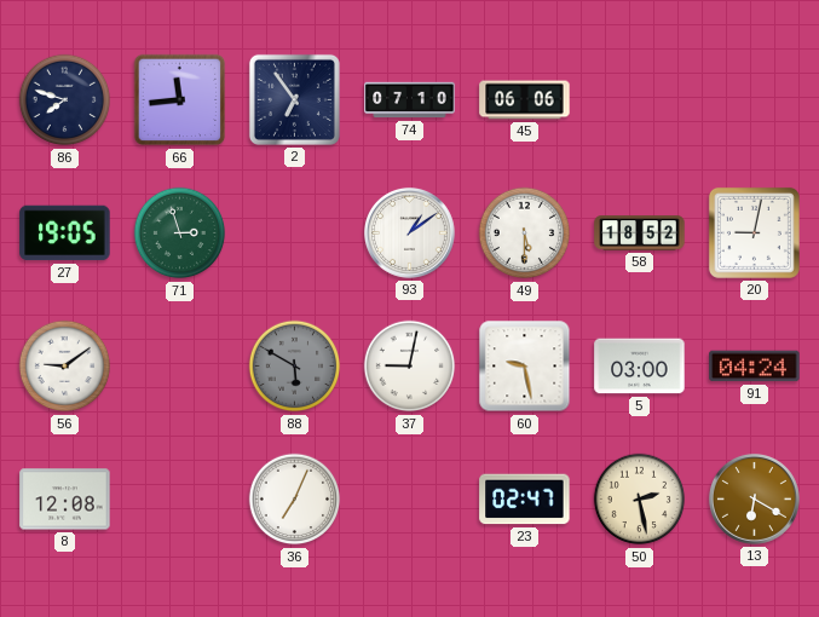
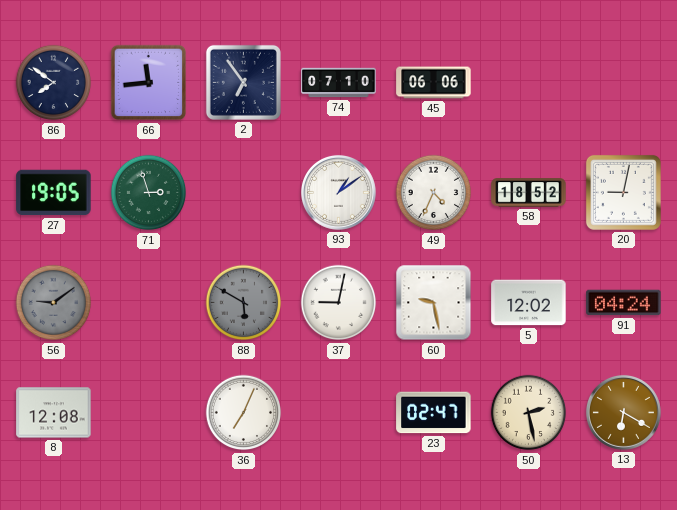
86: 7:48 -> 7:51
49: 5:30 -> 4:34
56 dial: white -> grey
5: 03:00 -> 12:02
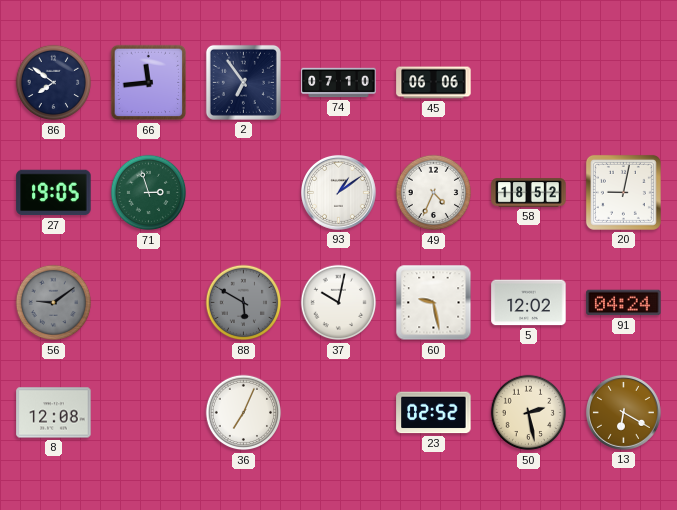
37: 9:02 -> 10:02
23: 02:47 -> 02:52
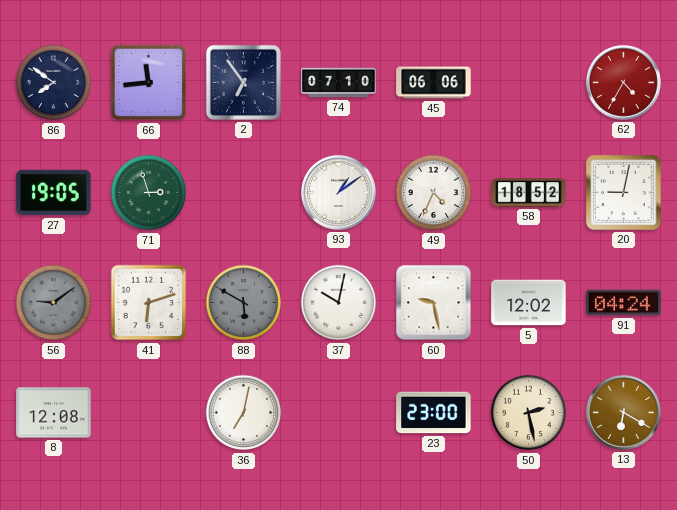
62: none -> 4:35
41: none -> 6:12
36: 7:04 -> 7:02
23: 02:52 -> 23:00
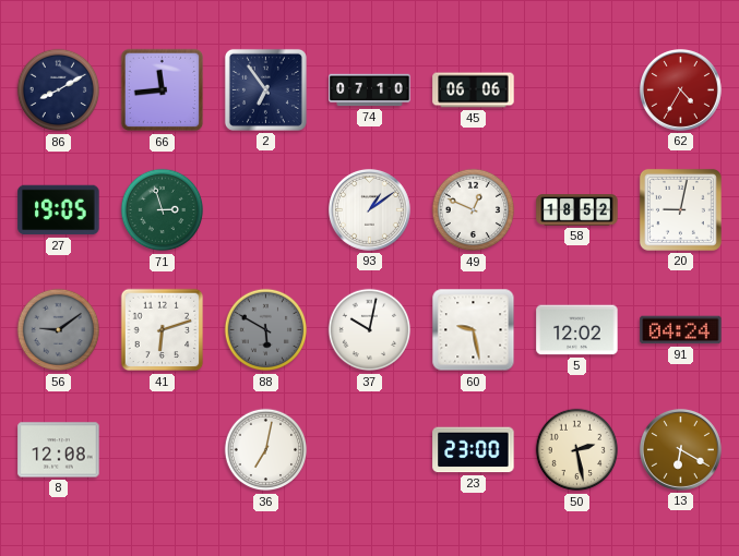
86: 7:51 -> 8:10
49: 4:34 -> 12:49
